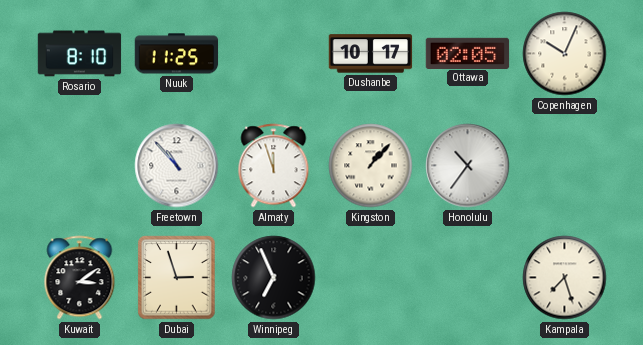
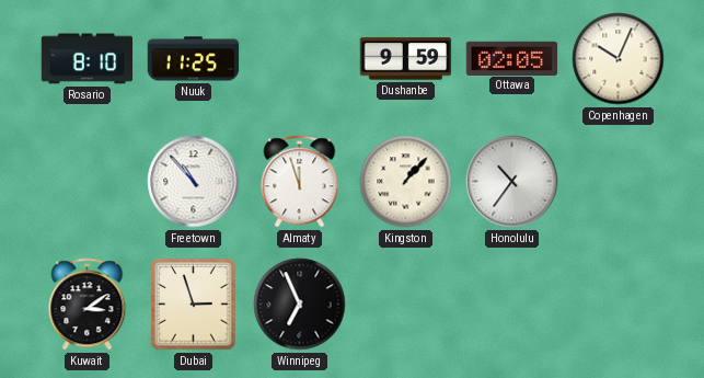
Dushanbe: 10:17 -> 9:59
Kampala: 7:27 -> none
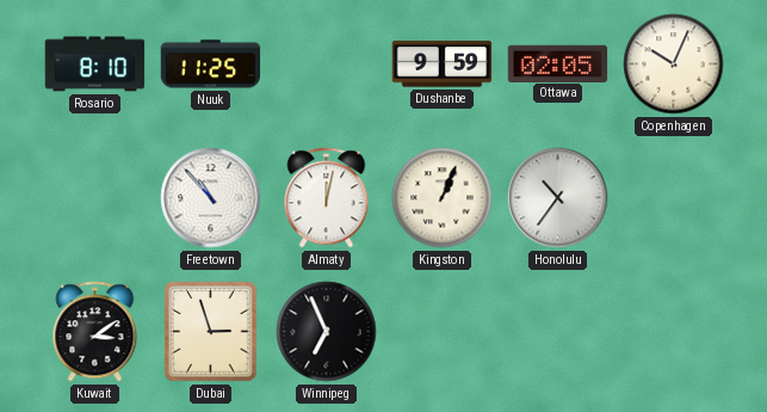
Almaty: 11:57 -> 12:02
Kingston: 1:07 -> 1:04
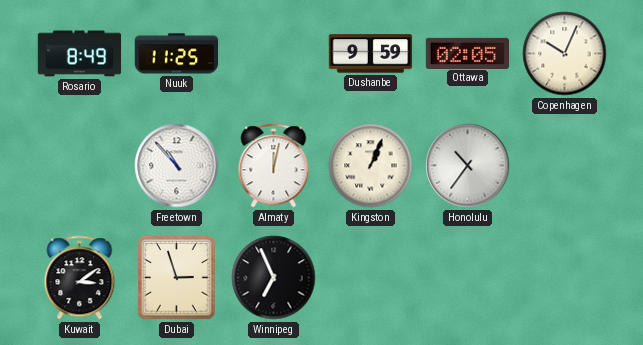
Rosario: 8:10 -> 8:49
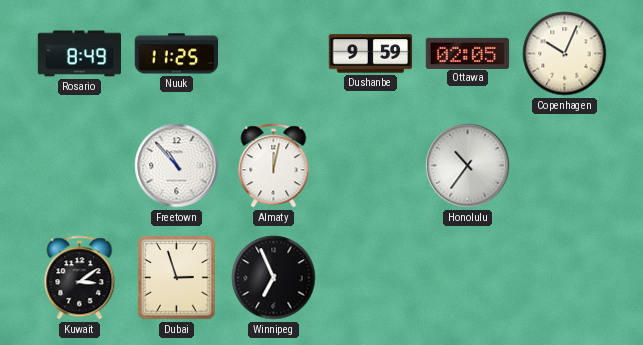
Kingston: 1:04 -> none
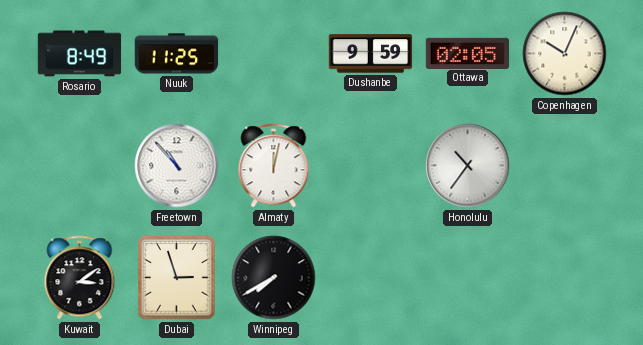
Winnipeg: 6:56 -> 7:40
